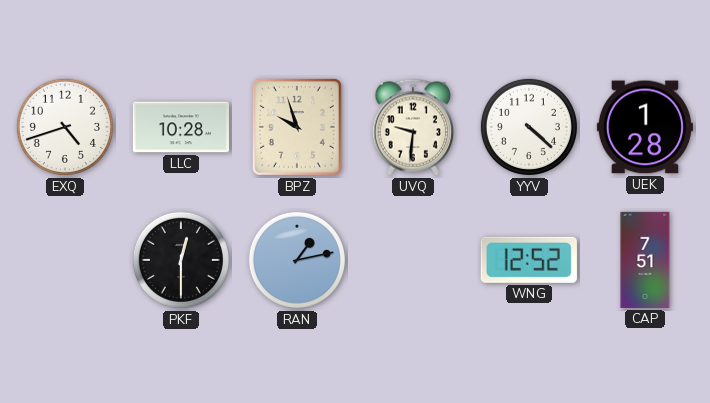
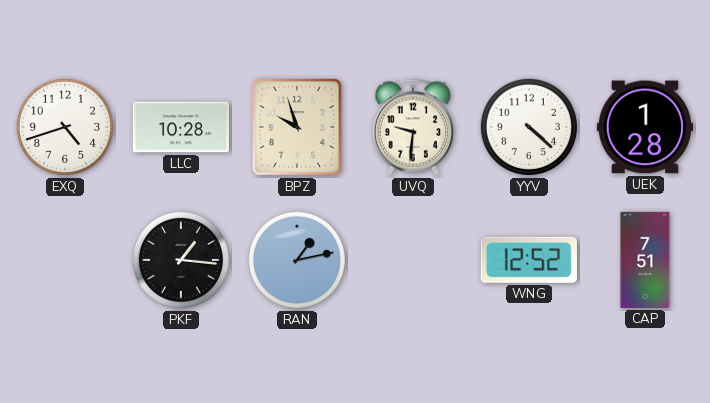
PKF: 12:30 -> 1:16
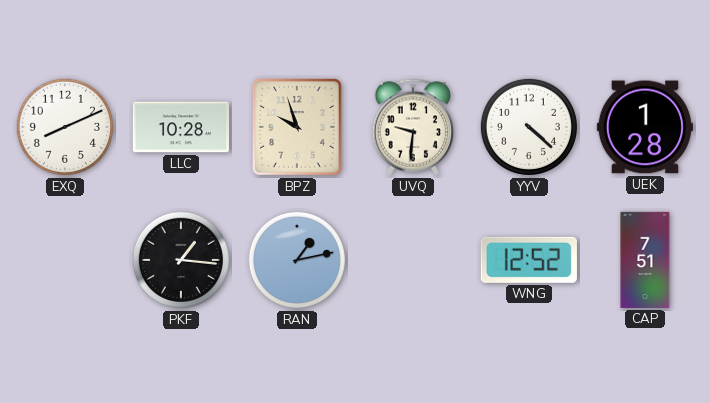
EXQ: 4:42 -> 8:11
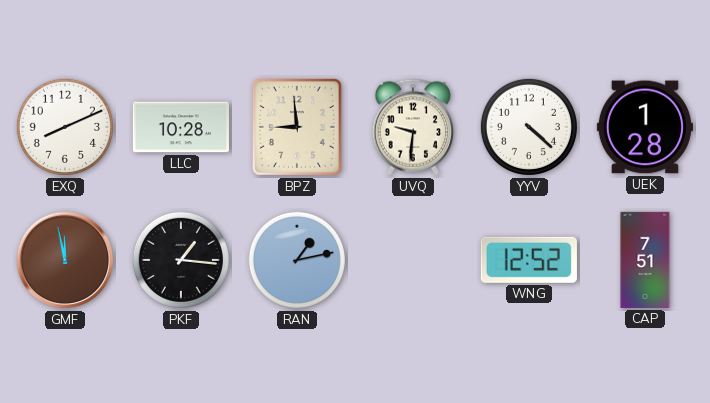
BPZ: 9:57 -> 8:59
GMF: none -> 11:58
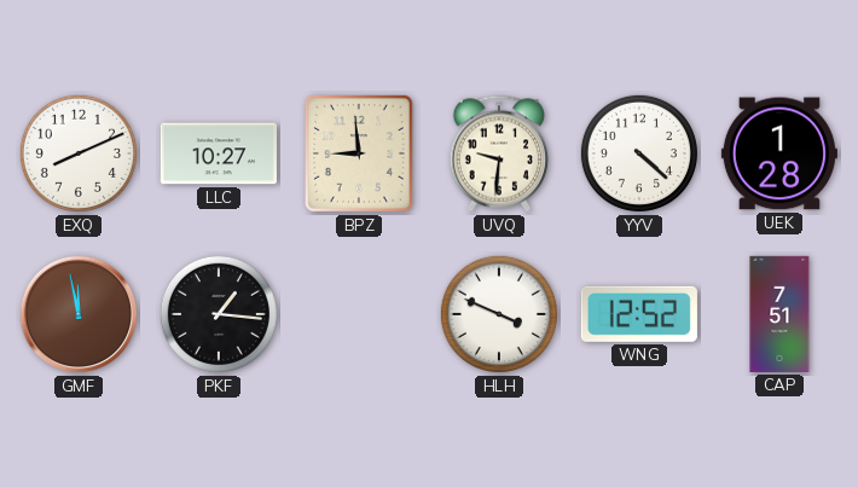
LLC: 10:28 -> 10:27
RAN: 1:13 -> none
HLH: none -> 3:49
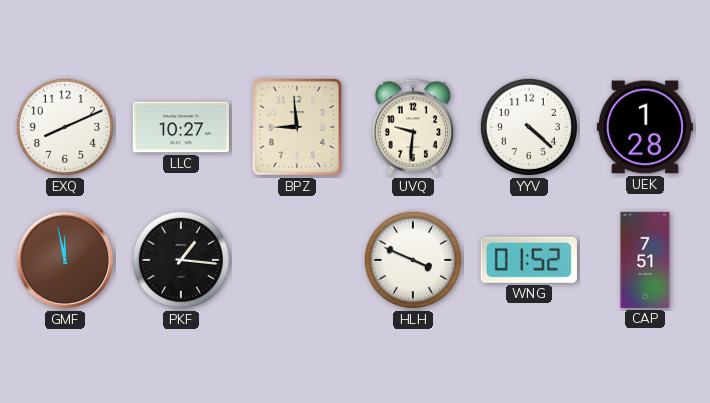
WNG: 12:52 -> 01:52
